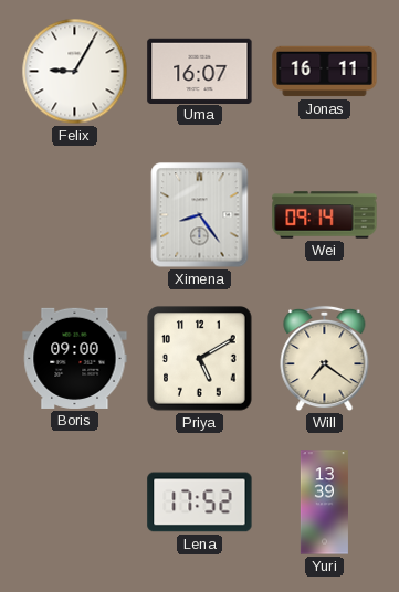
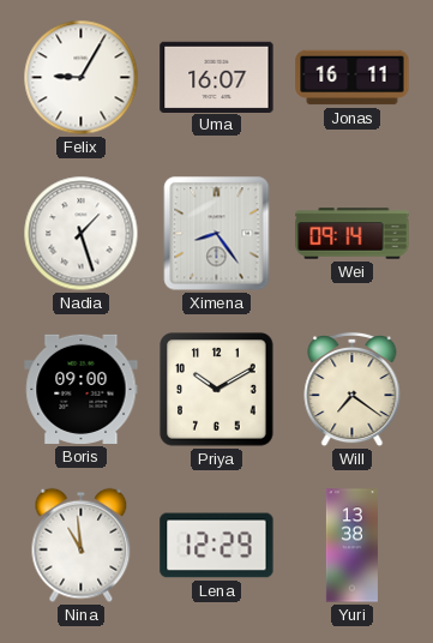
Nadia: none -> 1:27
Priya: 5:10 -> 10:10
Nina: none -> 10:59
Lena: 17:52 -> 12:29
Yuri: 13:39 -> 13:38
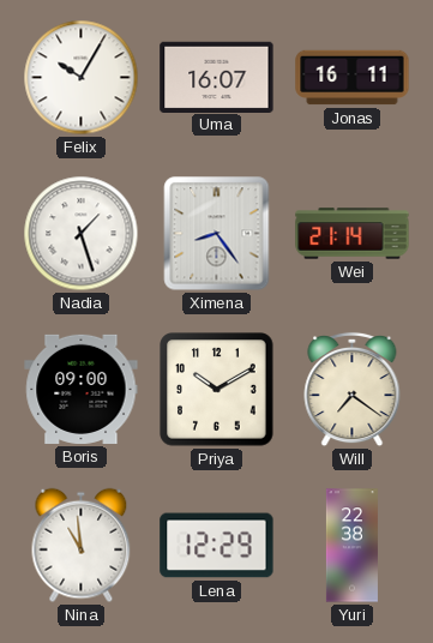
Felix: 9:05 -> 10:05
Wei: 09:14 -> 21:14
Yuri: 13:38 -> 22:38
